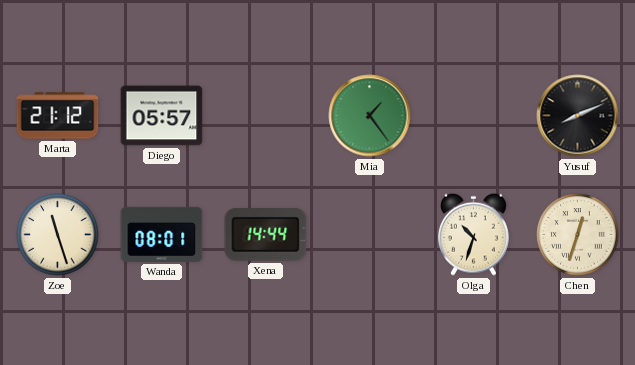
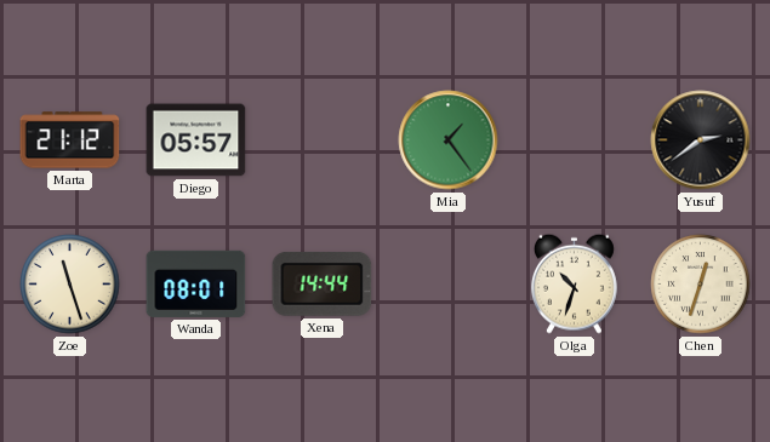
Yusuf: 8:11 -> 2:39
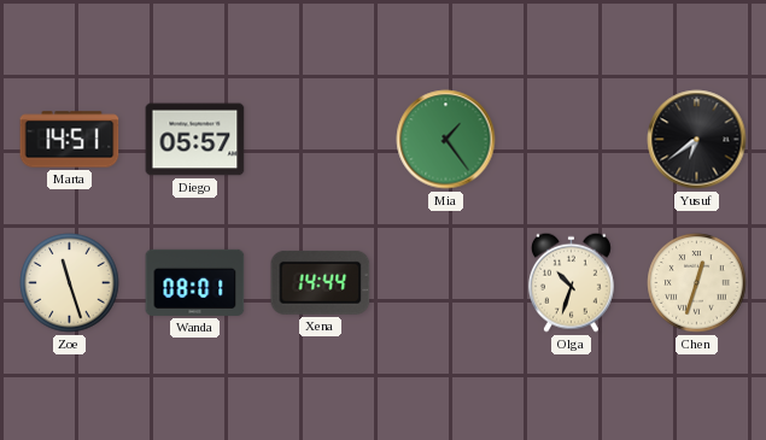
Marta: 21:12 -> 14:51
Yusuf: 2:39 -> 6:39
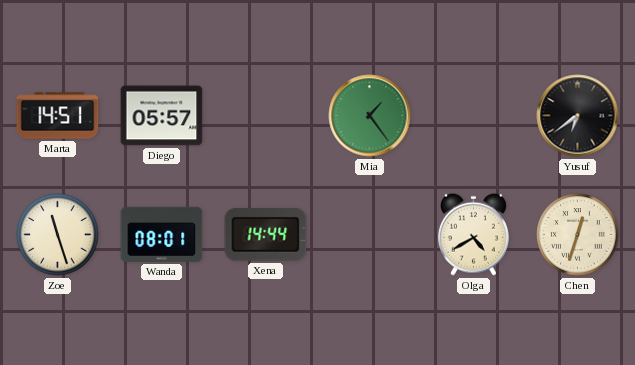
Olga: 10:33 -> 4:40
